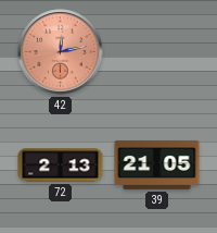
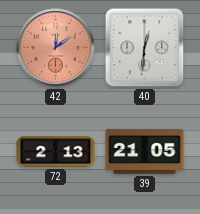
42: 12:13 -> 12:09
40: none -> 12:31
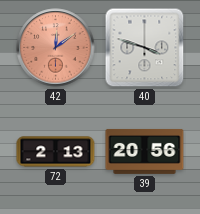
40: 12:31 -> 3:48
39: 21:05 -> 20:56
